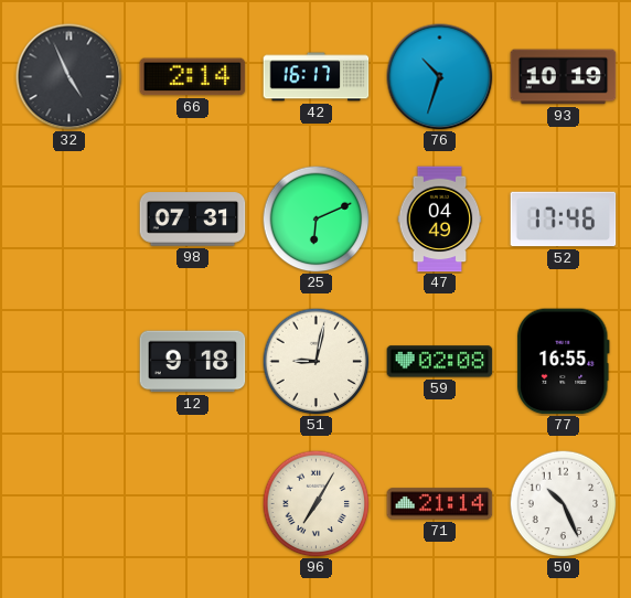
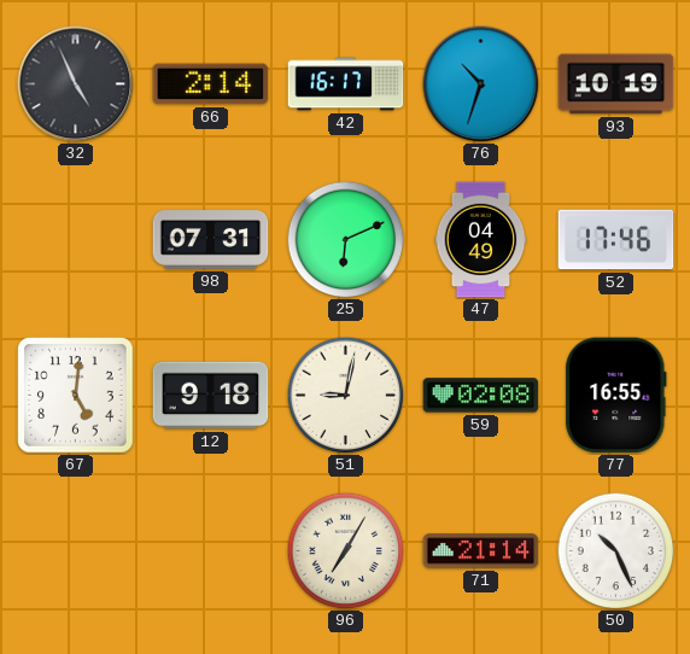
67: none -> 5:01
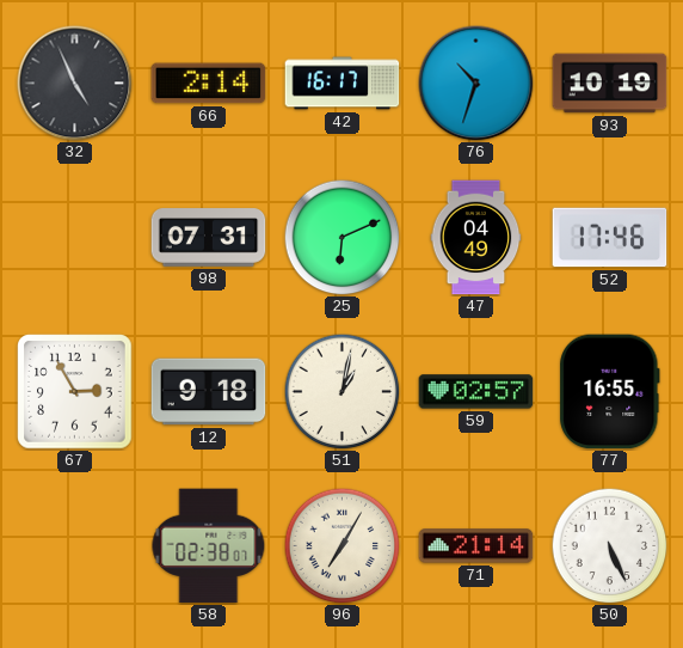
67: 5:01 -> 2:55
51: 9:02 -> 1:02
59: 02:08 -> 02:57
58: none -> 02:38
50: 10:26 -> 5:26
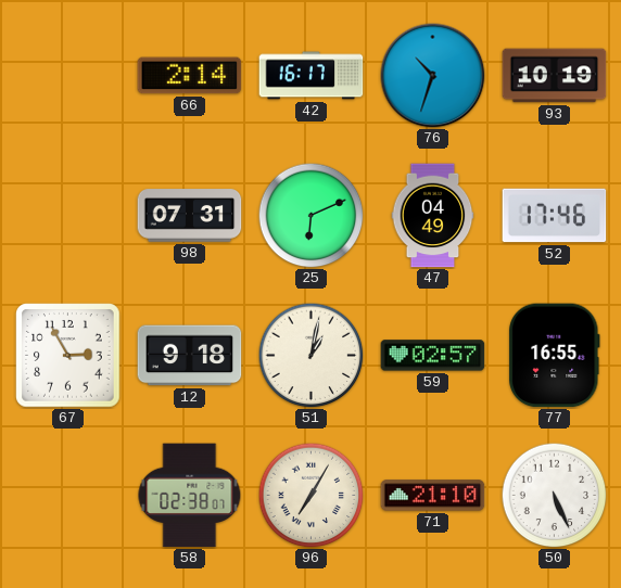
32: 4:56 -> none
71: 21:14 -> 21:10
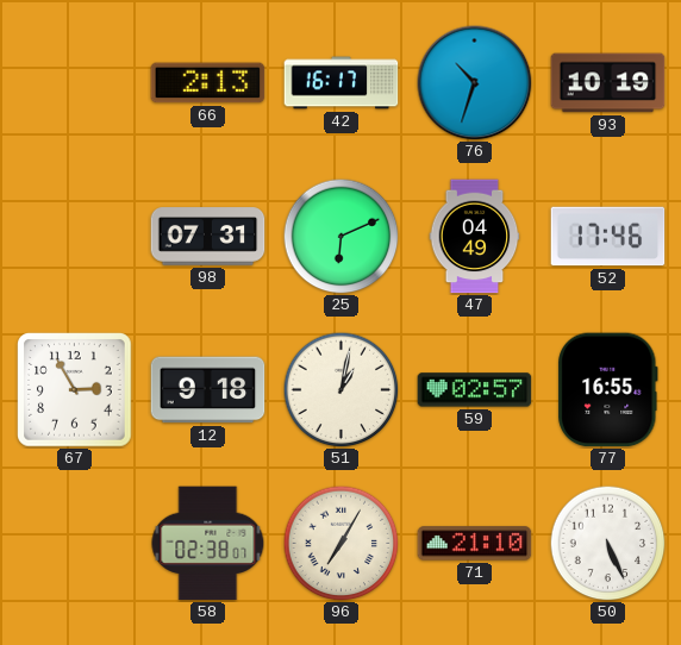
66: 2:14 -> 2:13
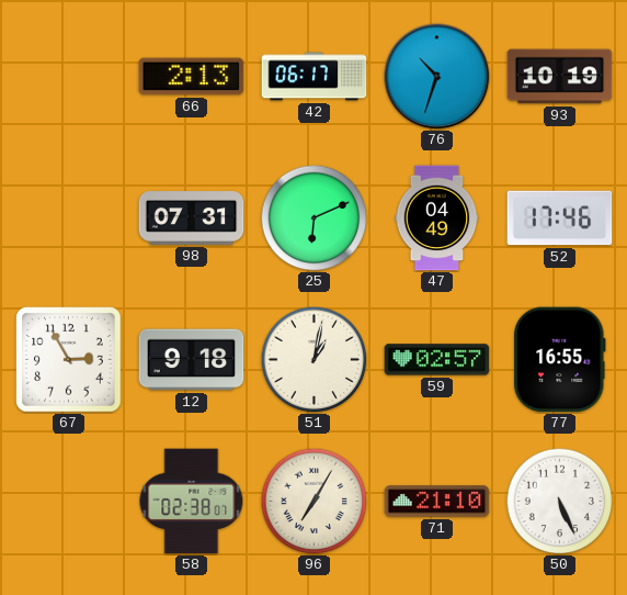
42: 16:17 -> 06:17
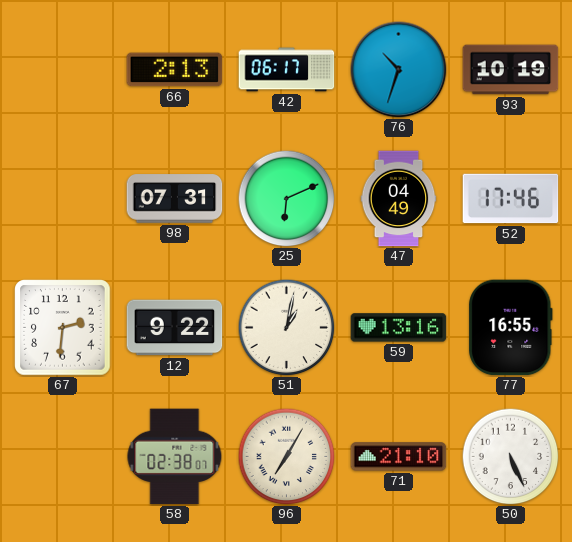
67: 2:55 -> 2:31
12: 9:18 -> 9:22
59: 02:57 -> 13:16
